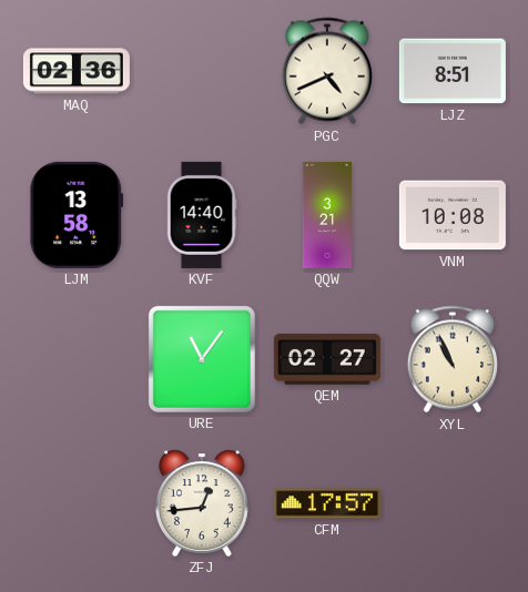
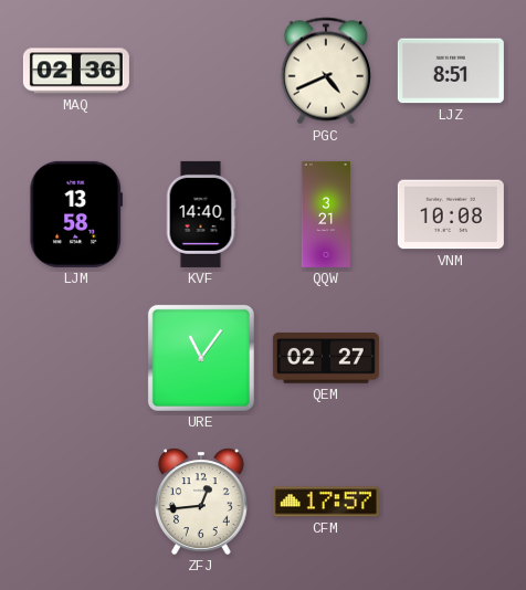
XYL: 10:56 -> none
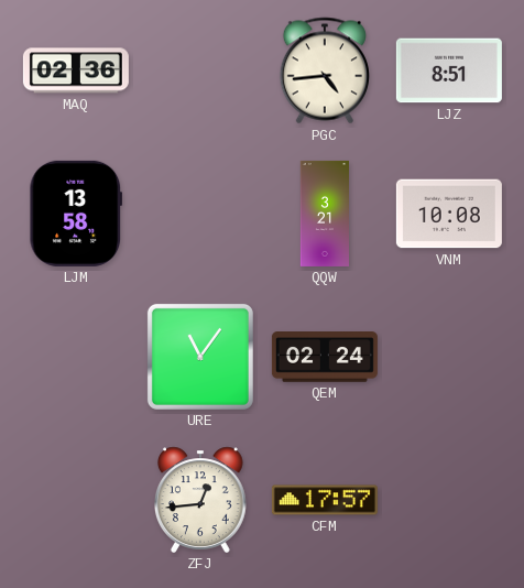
PGC: 4:41 -> 4:44
KVF: 14:40 -> none
QEM: 02:27 -> 02:24
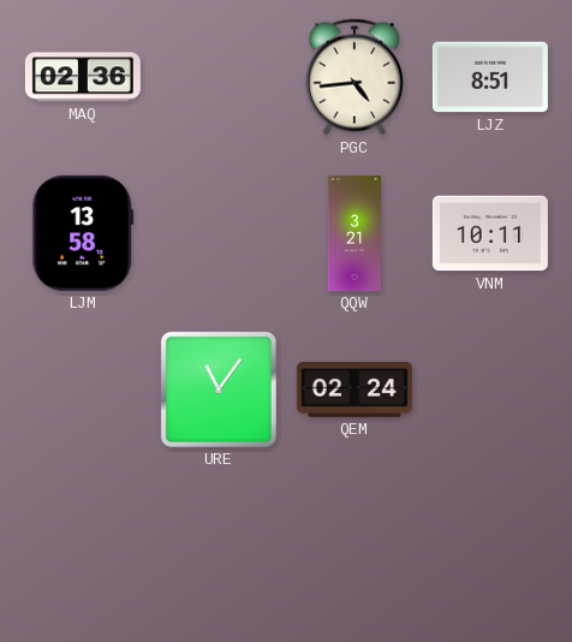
VNM: 10:08 -> 10:11
ZFJ: 12:44 -> none
CFM: 17:57 -> none
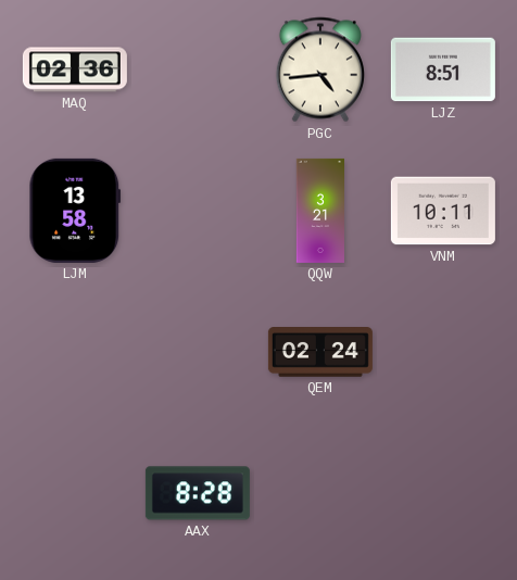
URE: 11:06 -> none
AAX: none -> 8:28
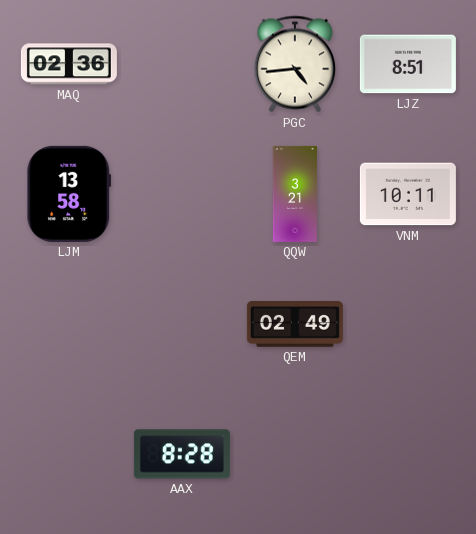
QEM: 02:24 -> 02:49
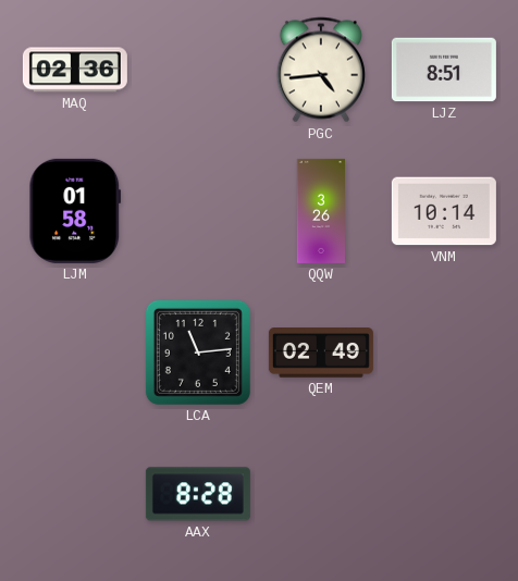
LJM: 13:58 -> 01:58
QQW: 3:21 -> 3:26
VNM: 10:11 -> 10:14
LCA: none -> 11:14
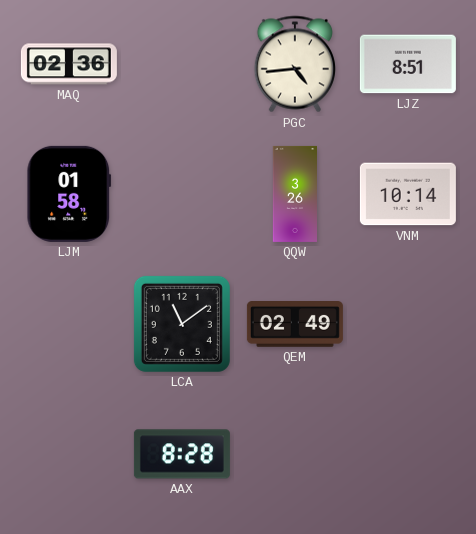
LCA: 11:14 -> 11:09
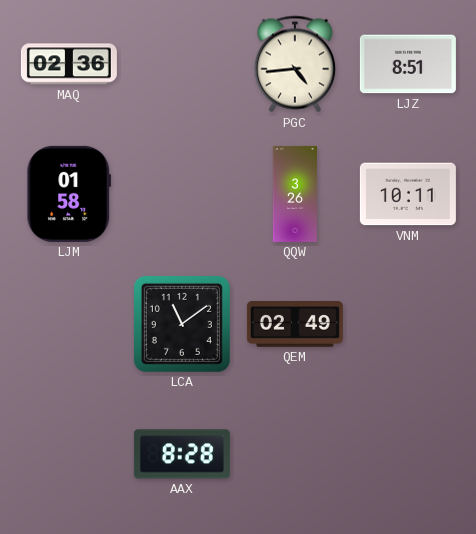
VNM: 10:14 -> 10:11
